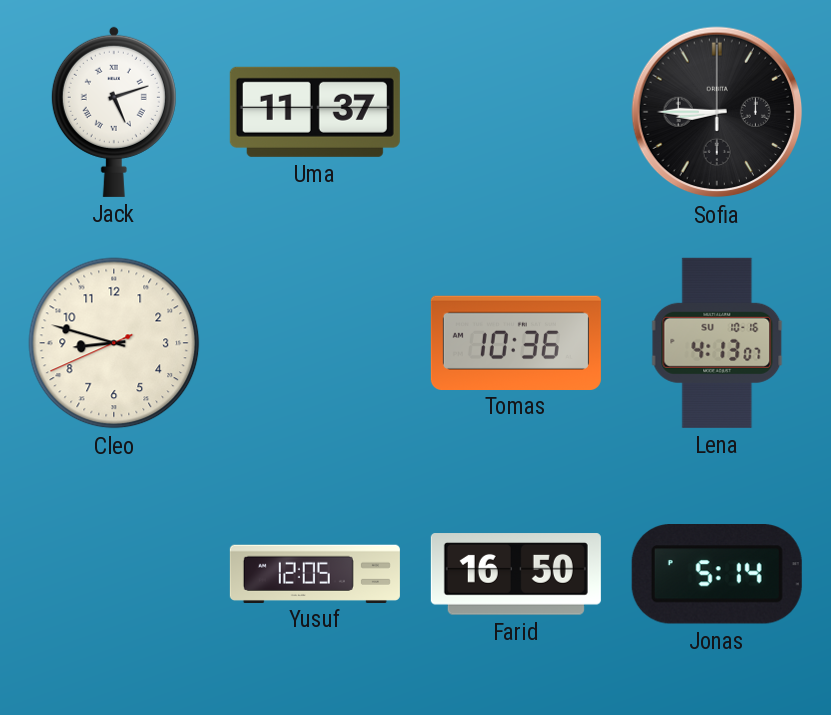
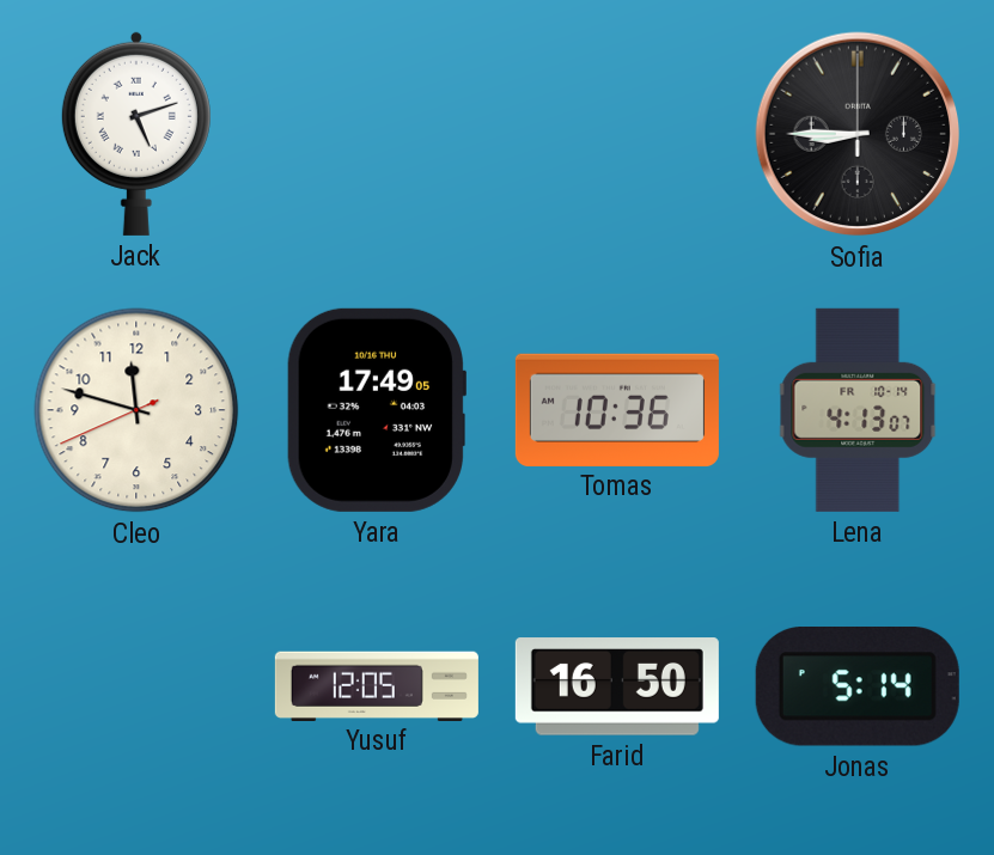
Uma: 11:37 -> none
Cleo: 8:47 -> 11:47
Yara: none -> 17:49
Lena date: SU 10-16 -> FR 10-14
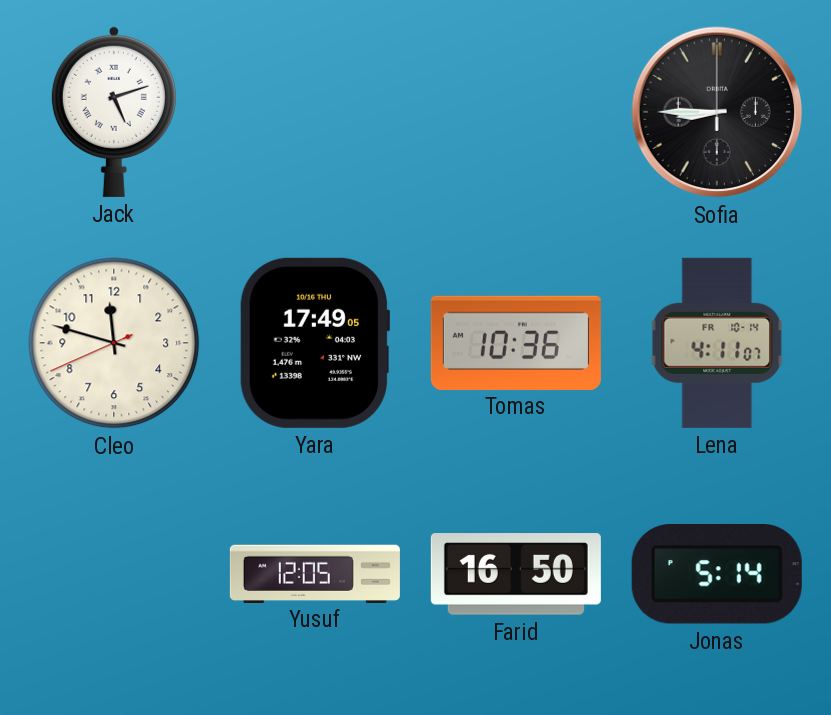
Lena: 4:13 -> 4:11
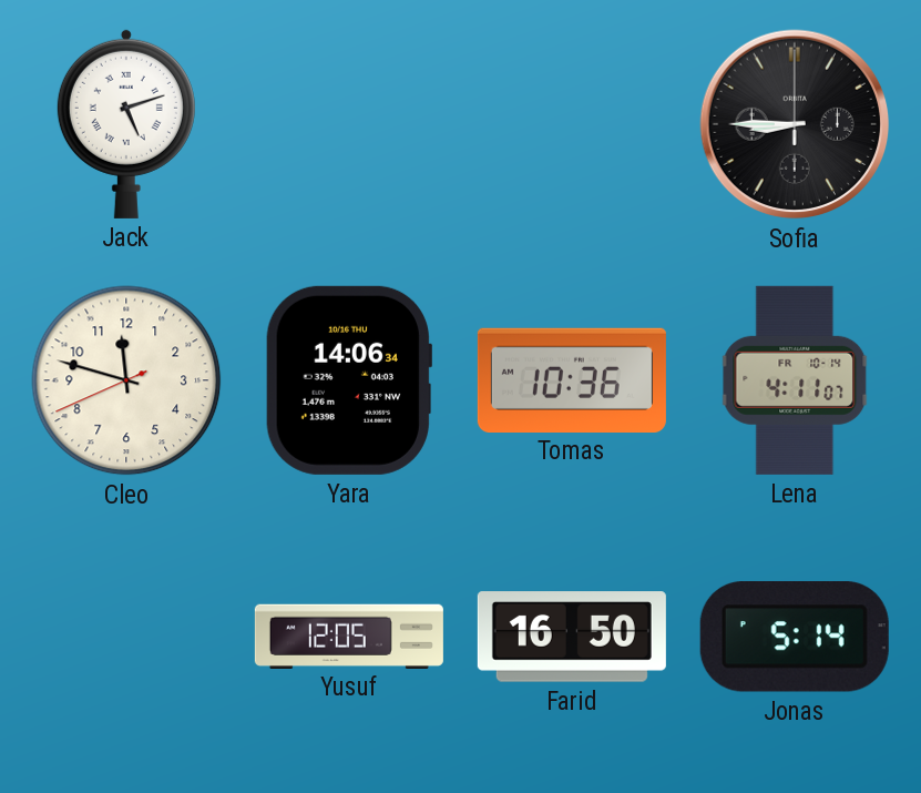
Yara: 17:49 -> 14:06
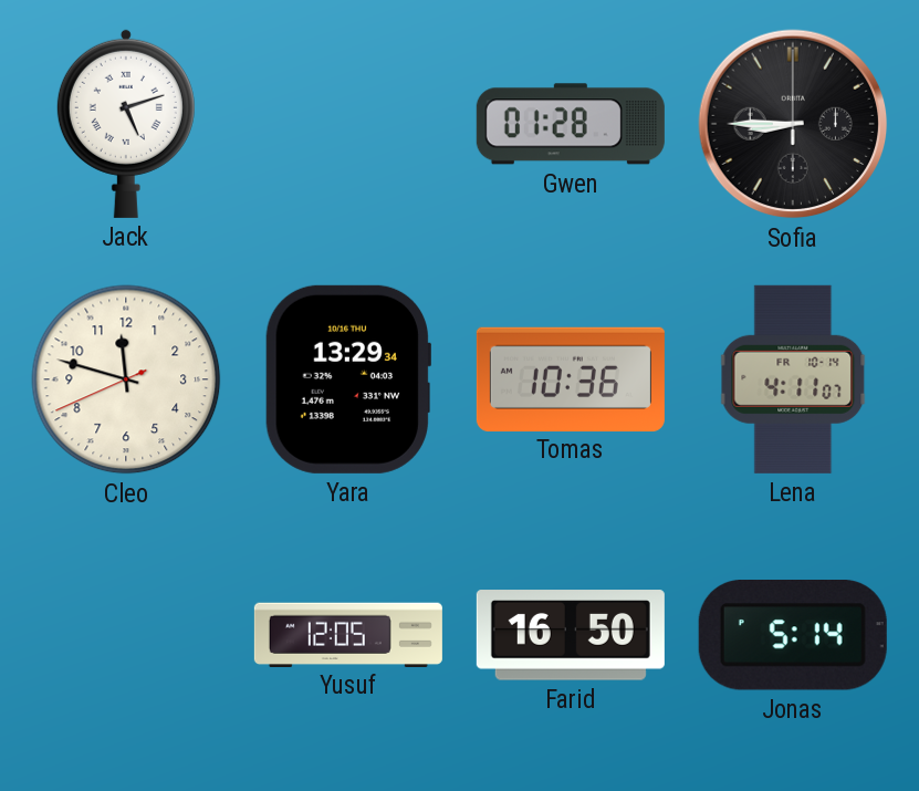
Gwen: none -> 01:28
Yara: 14:06 -> 13:29
